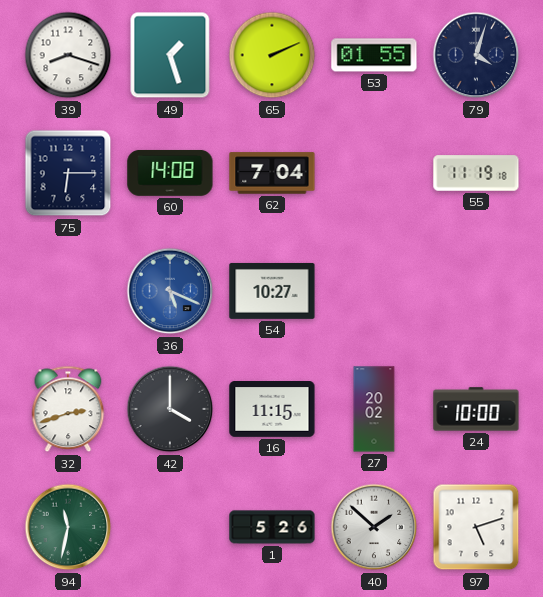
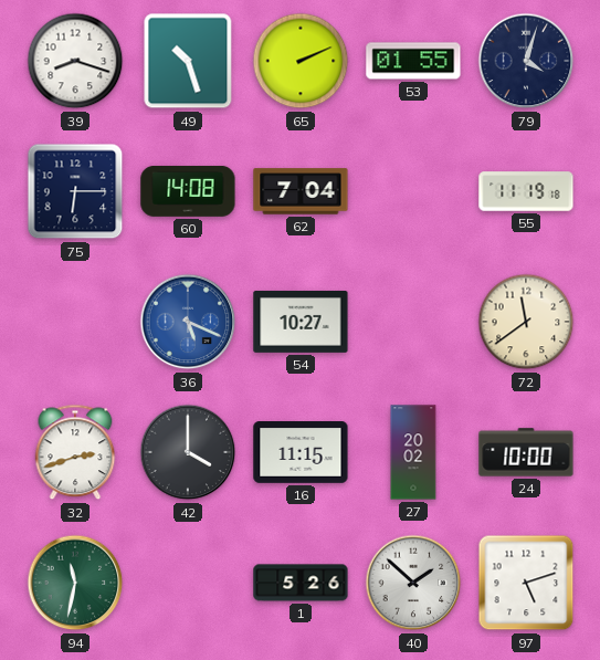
49: 1:27 -> 10:27
72: none -> 11:39
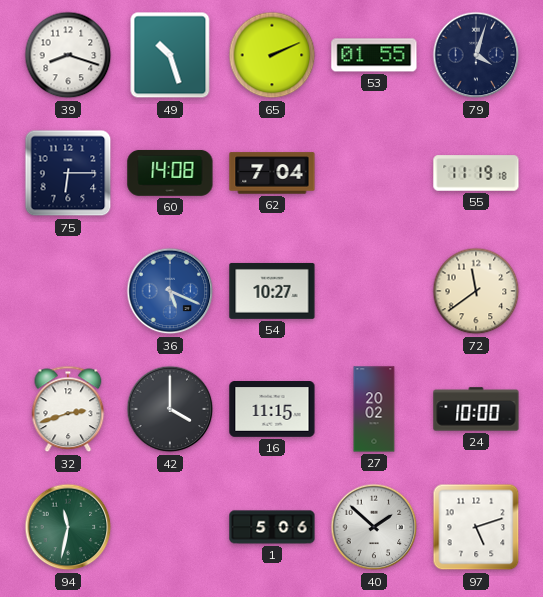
1: 5:26 -> 5:06
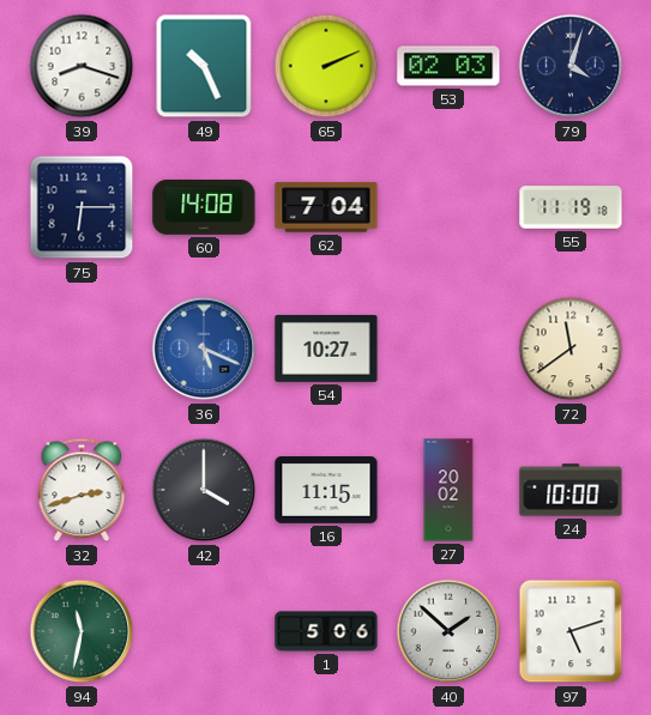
49: 10:27 -> 10:26
53: 01:55 -> 02:03
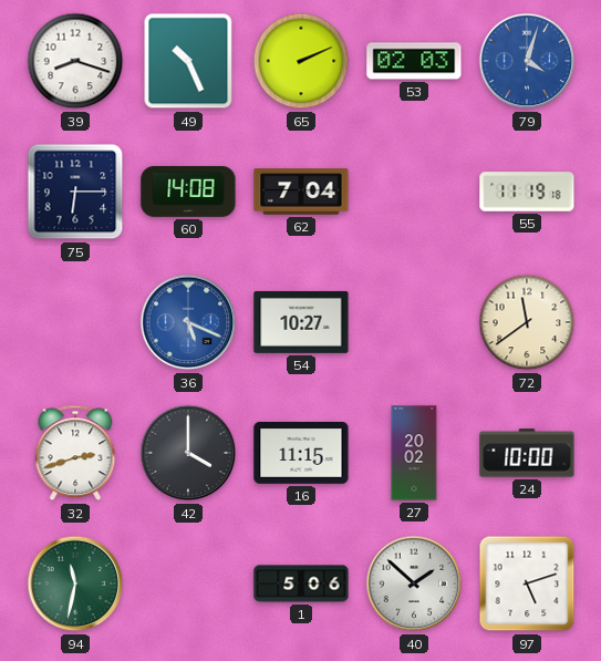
79 dial: navy -> blue
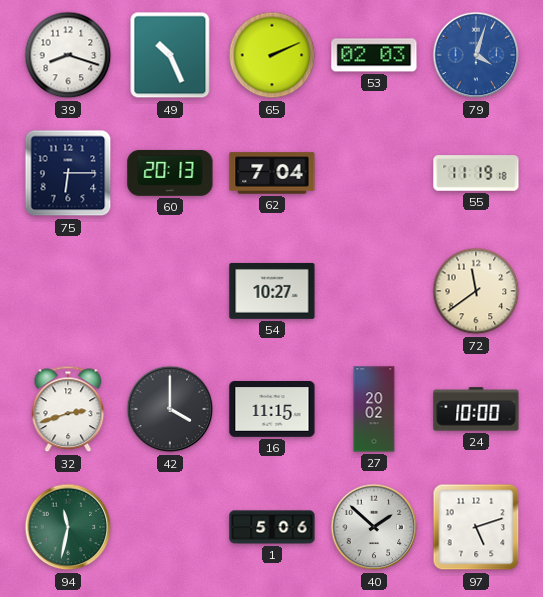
60: 14:08 -> 20:13
36: 5:19 -> none
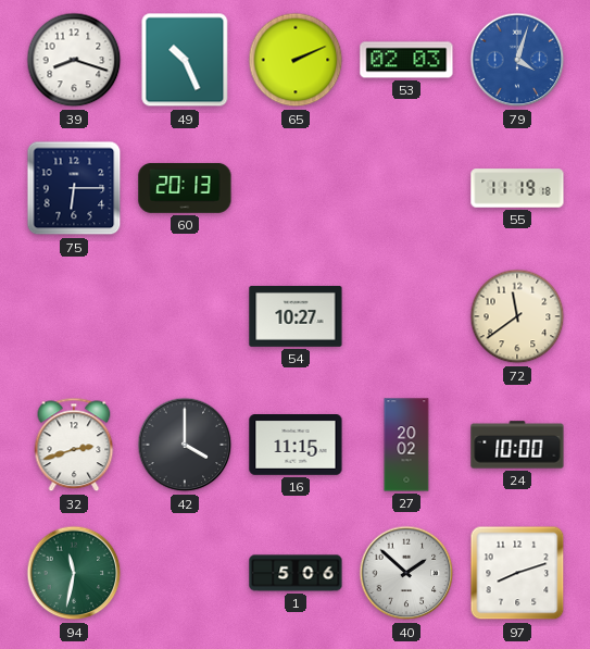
62: 7:04 -> none
97: 5:12 -> 8:12
